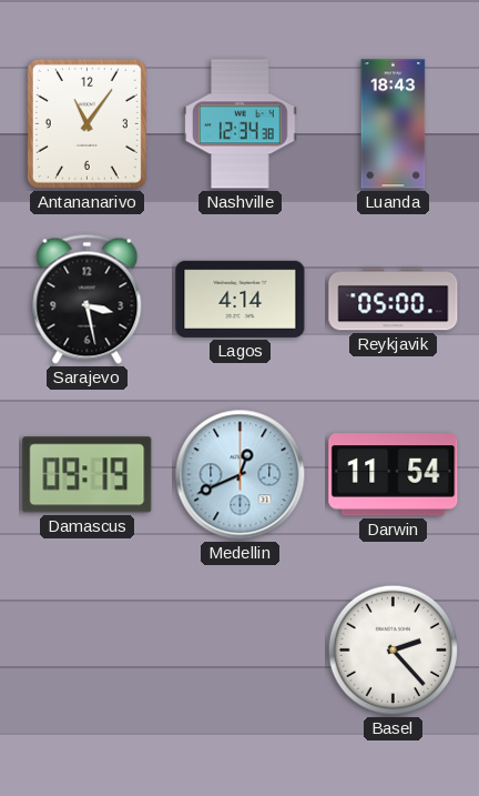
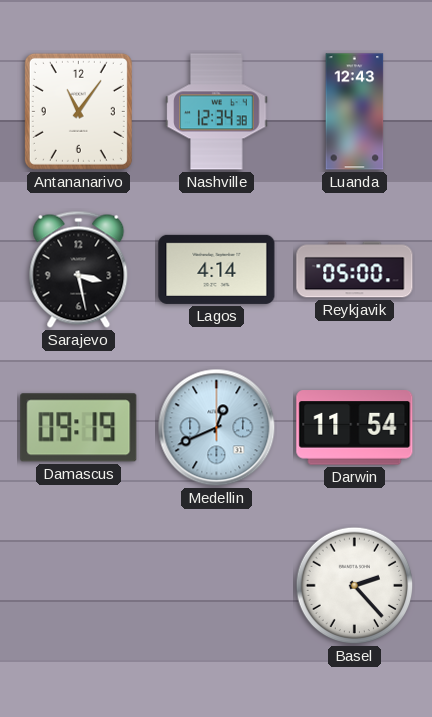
Luanda: 18:43 -> 12:43
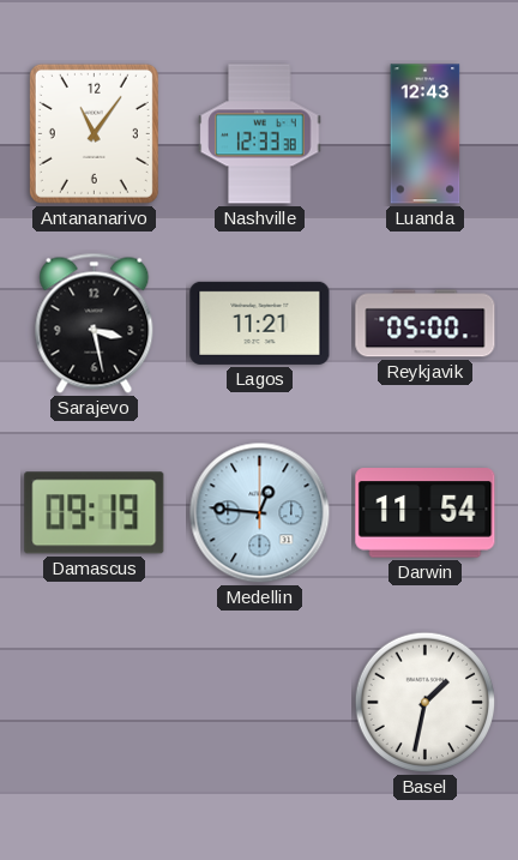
Nashville: 12:34 -> 12:33
Lagos: 4:14 -> 11:21
Medellin: 12:41 -> 12:46
Basel: 2:23 -> 1:32
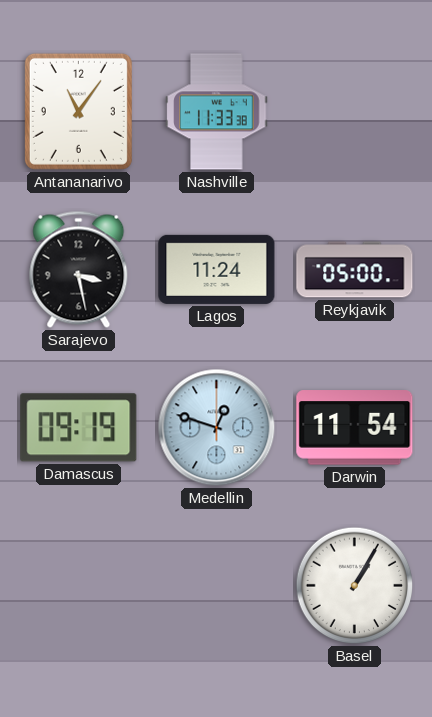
Nashville: 12:33 -> 11:33
Luanda: 12:43 -> none
Lagos: 11:21 -> 11:24
Medellin: 12:46 -> 12:48
Basel: 1:32 -> 1:05
